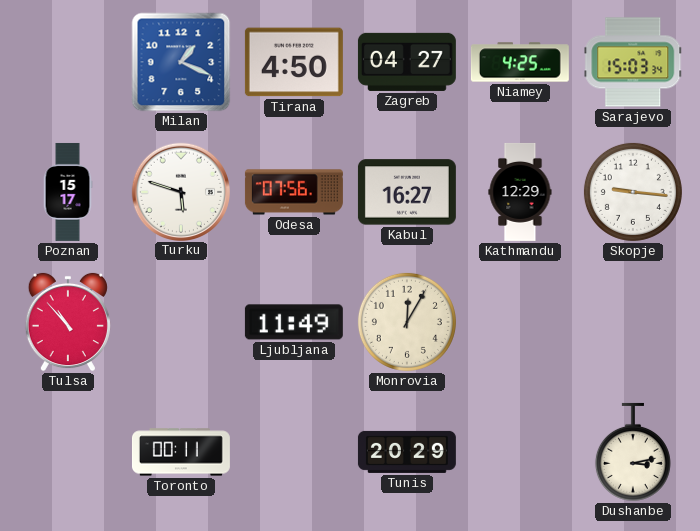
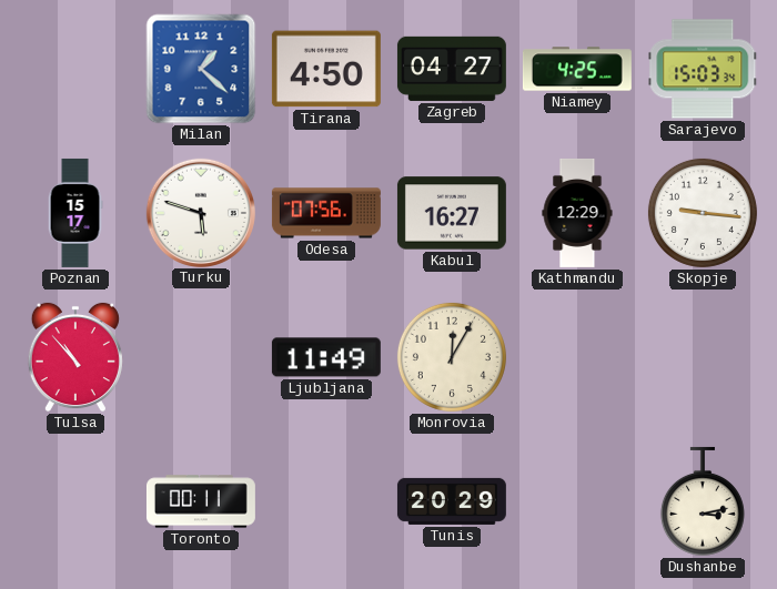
Milan: 1:19 -> 1:22
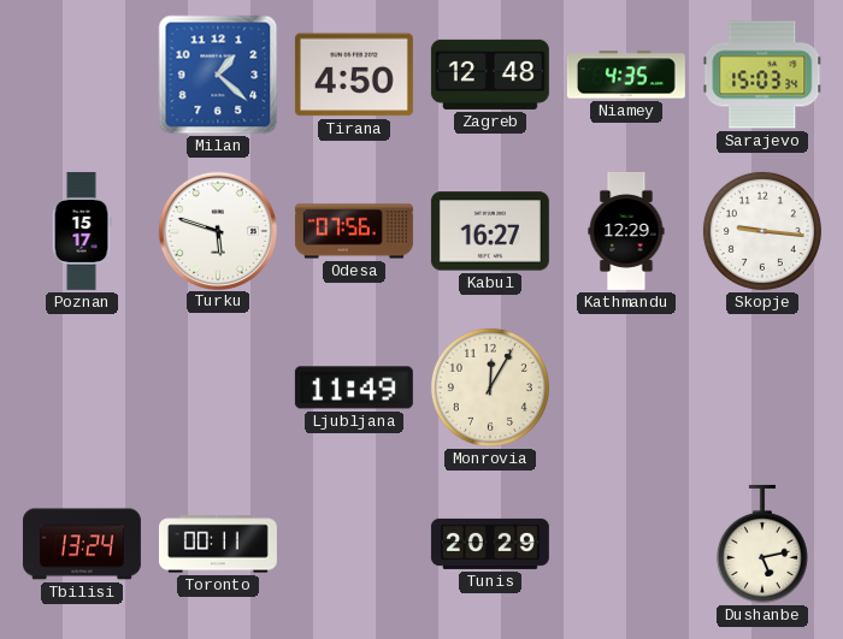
Zagreb: 04:27 -> 12:48
Niamey: 4:25 -> 4:35
Tulsa: 10:53 -> none
Tbilisi: none -> 13:24
Dushanbe: 3:13 -> 5:13
